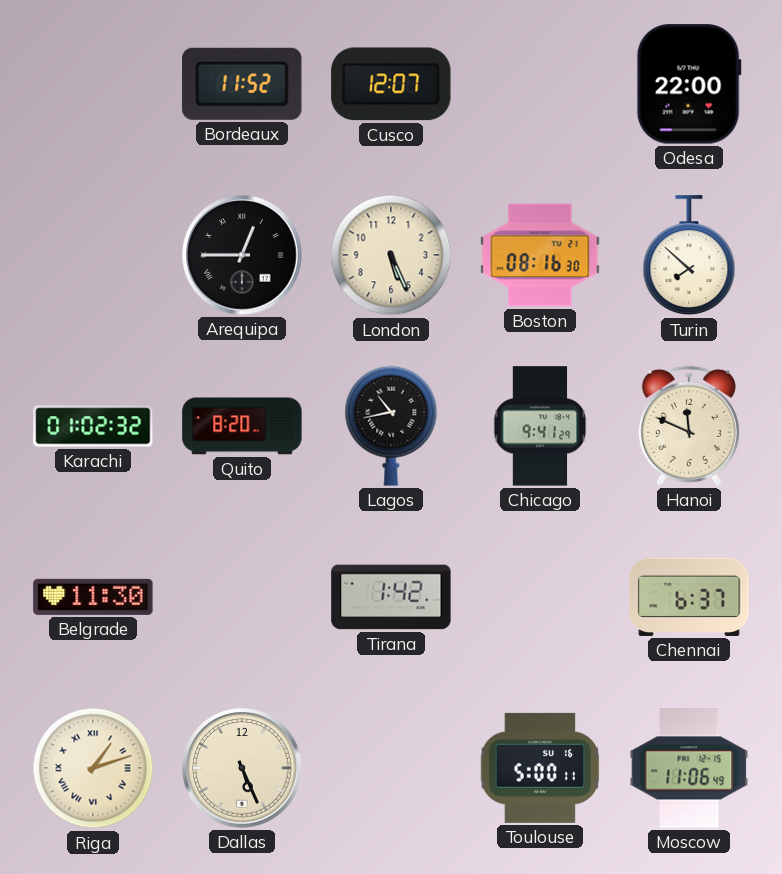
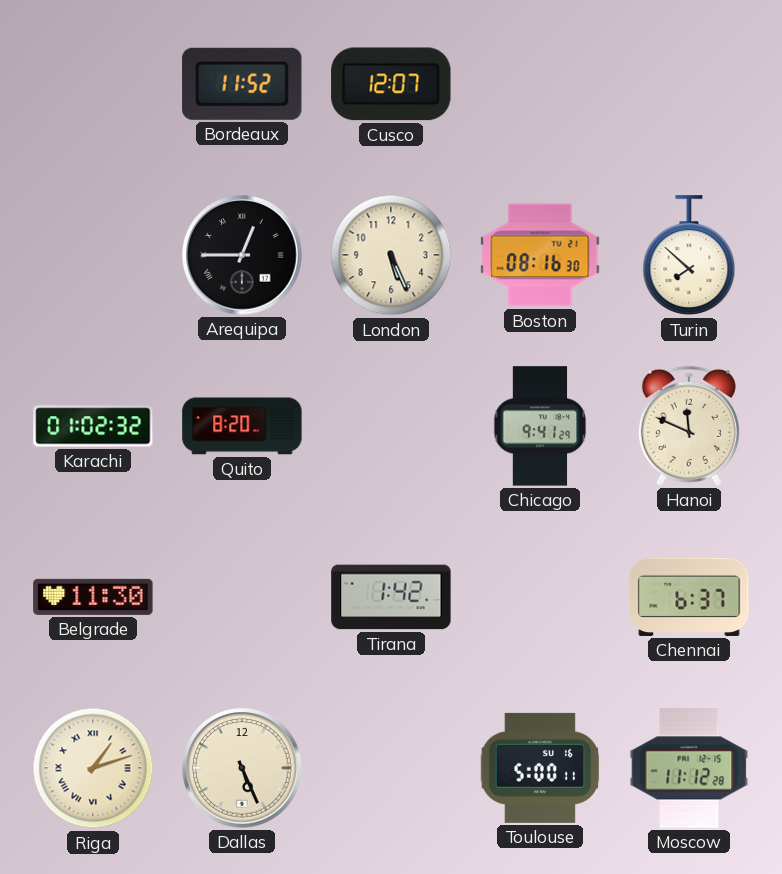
Odesa: 22:00 -> none
Lagos: 10:43 -> none
Moscow: 11:06 -> 11:12
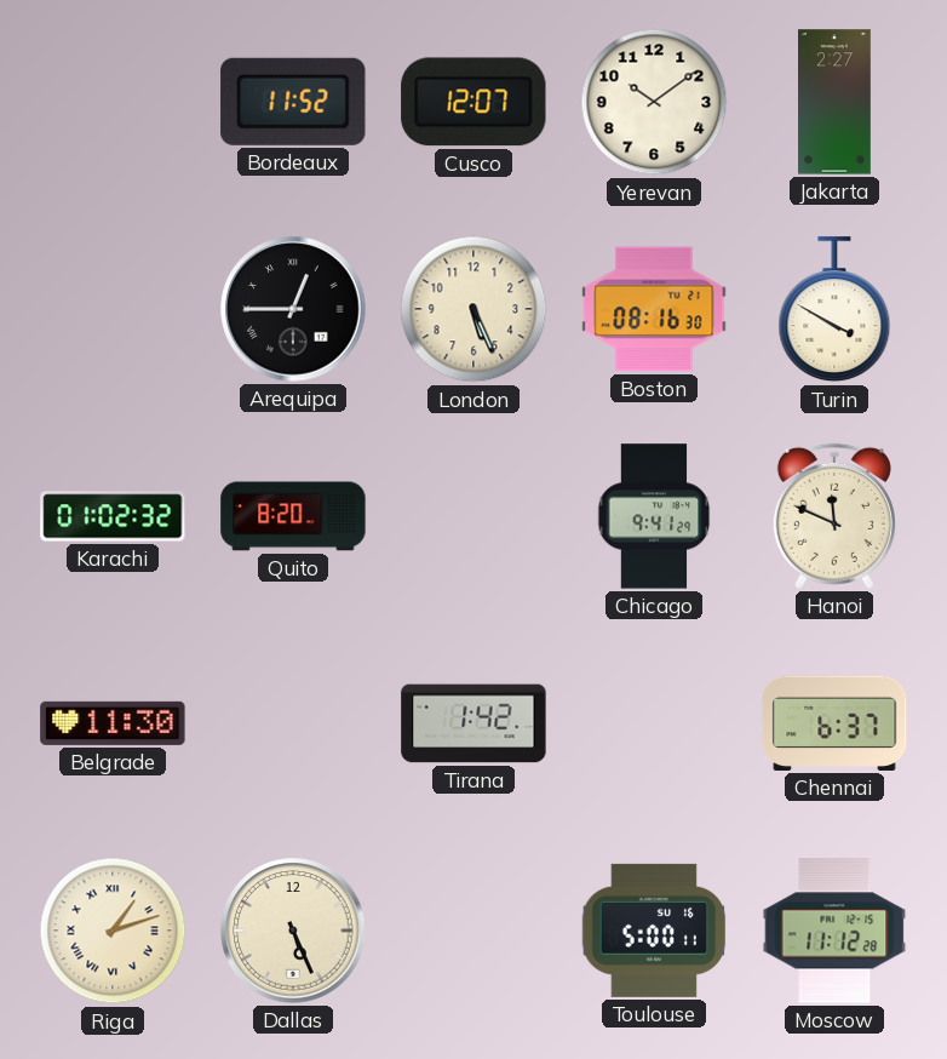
Yerevan: none -> 10:09
Jakarta: none -> 2:27
Turin: 7:52 -> 3:50
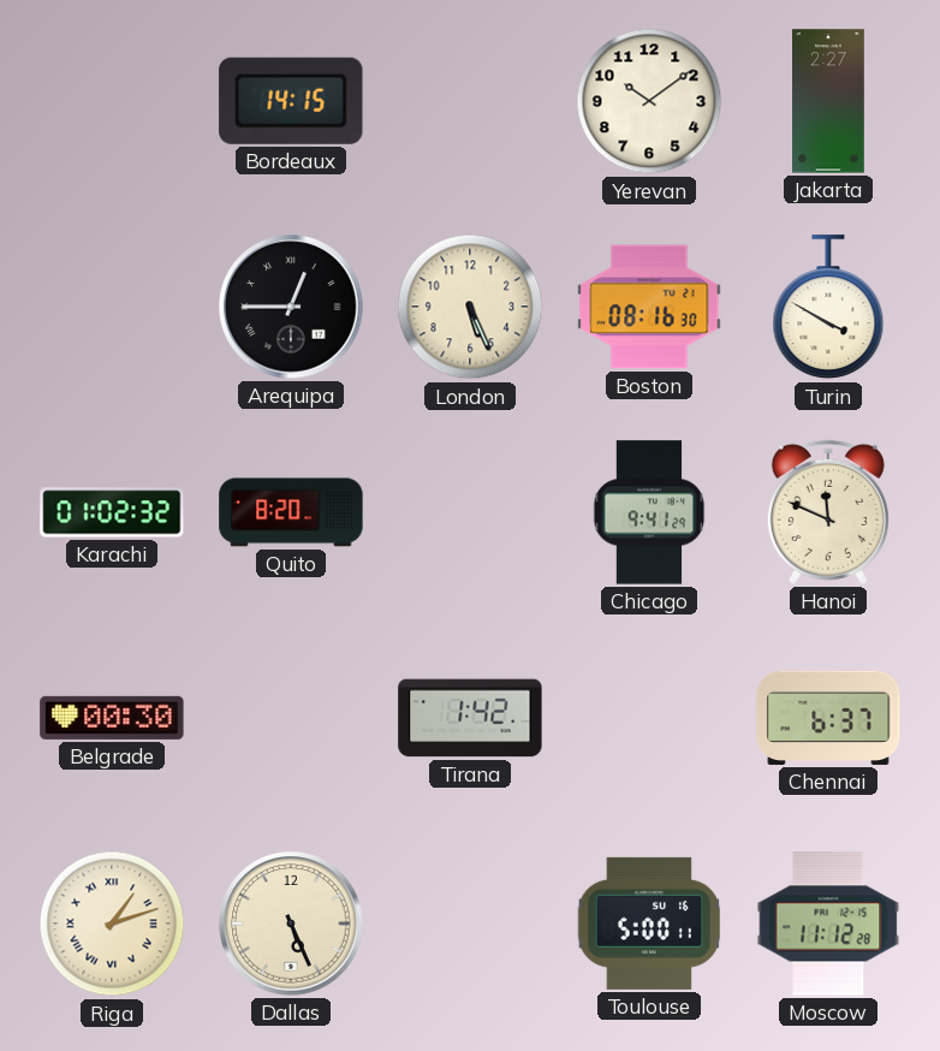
Bordeaux: 11:52 -> 14:15
Cusco: 12:07 -> none
Belgrade: 11:30 -> 00:30
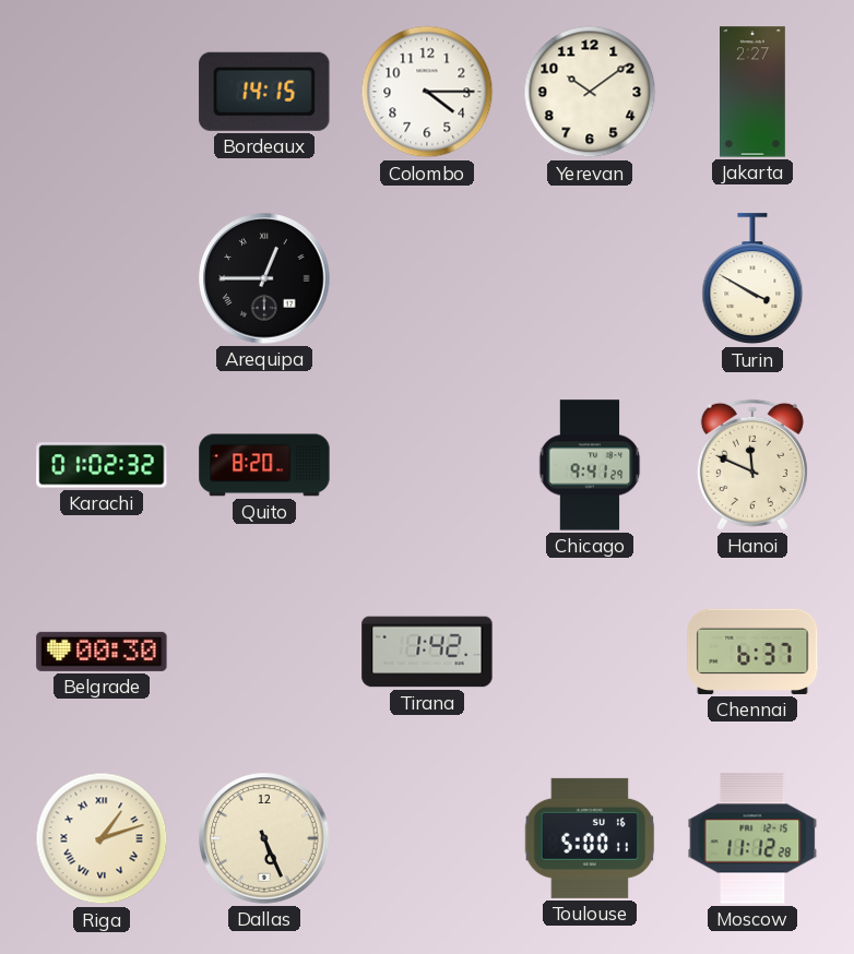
Colombo: none -> 4:15
London: 5:26 -> none
Boston: 08:16 -> none
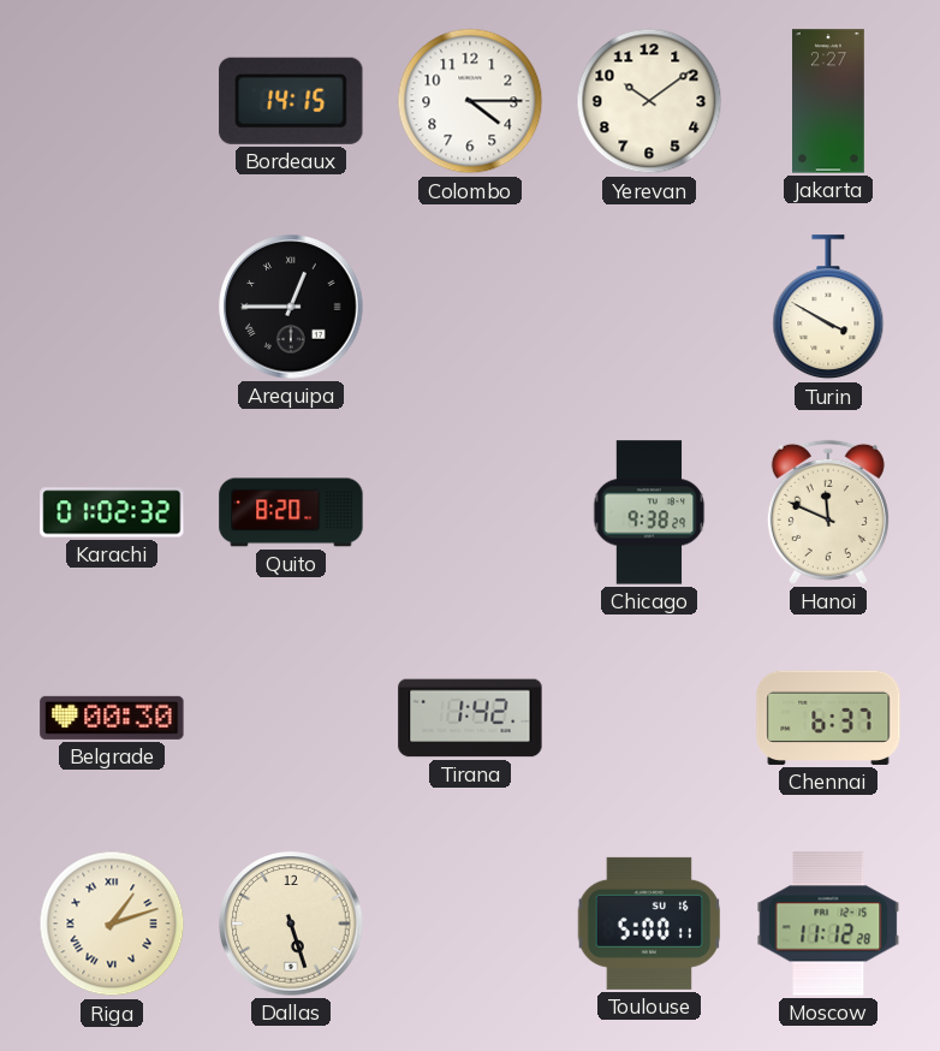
Chicago: 9:41 -> 9:38
Dallas: 5:26 -> 5:27
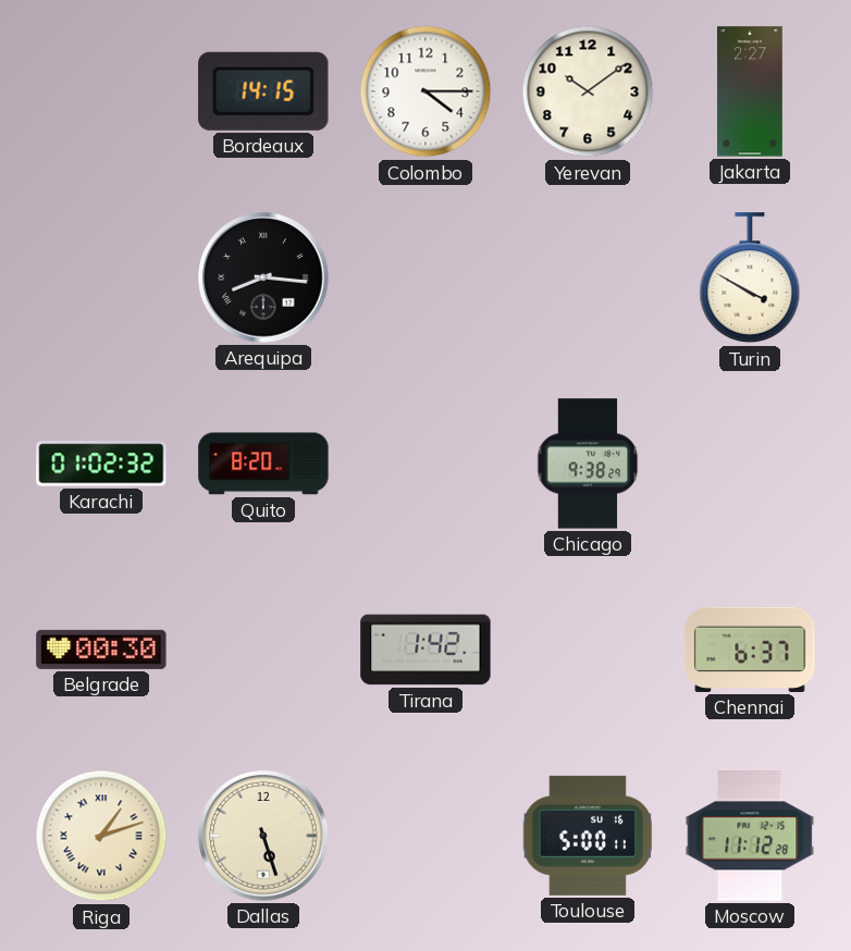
Arequipa: 12:45 -> 8:16
Hanoi: 11:49 -> none
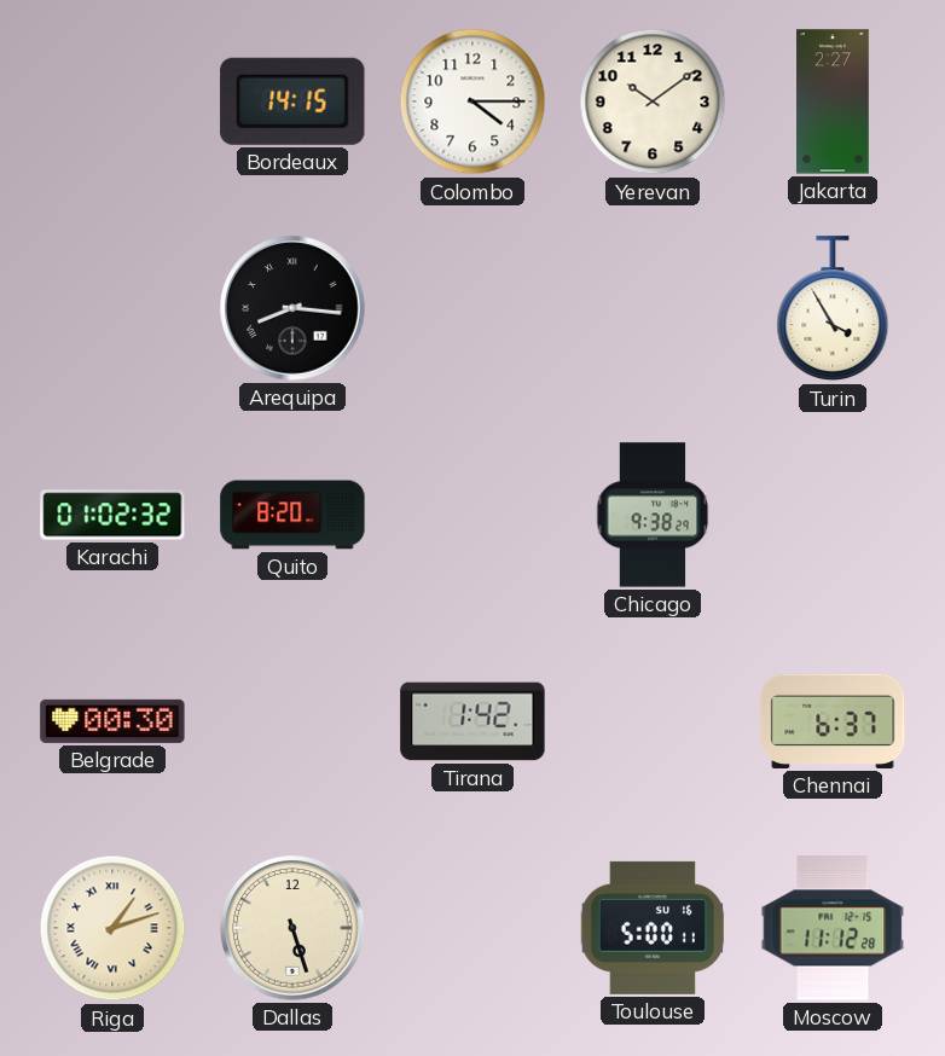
Turin: 3:50 -> 3:55
